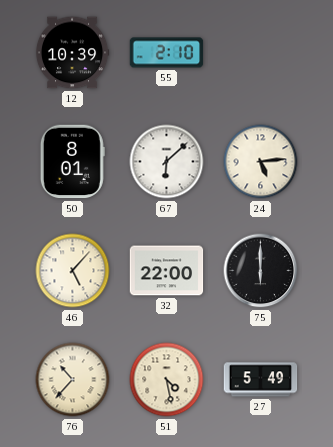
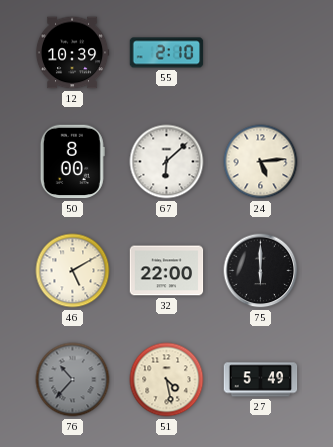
50: 8:01 -> 8:00
46: 5:07 -> 5:10
76 dial: cream -> grey
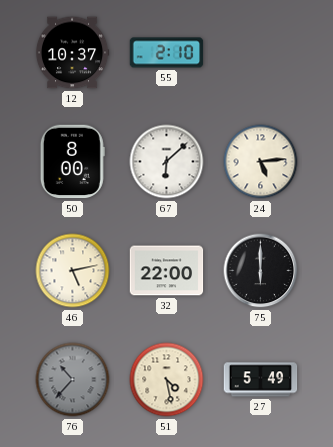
12: 10:39 -> 10:37
46: 5:10 -> 5:13
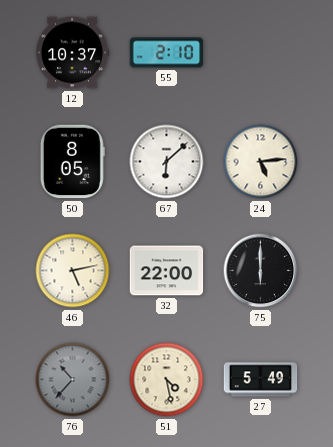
50: 8:00 -> 8:05
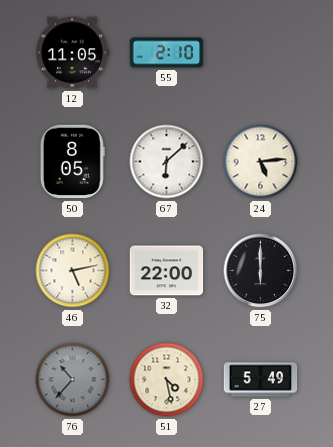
12: 10:37 -> 11:05
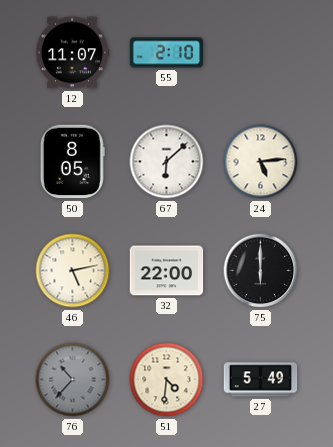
12: 11:05 -> 11:07
51: 4:28 -> 4:31
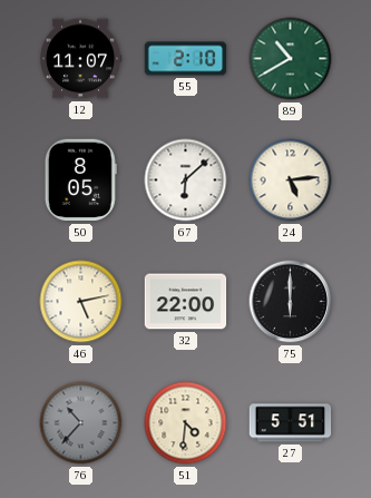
89: none -> 10:40
27: 5:49 -> 5:51
